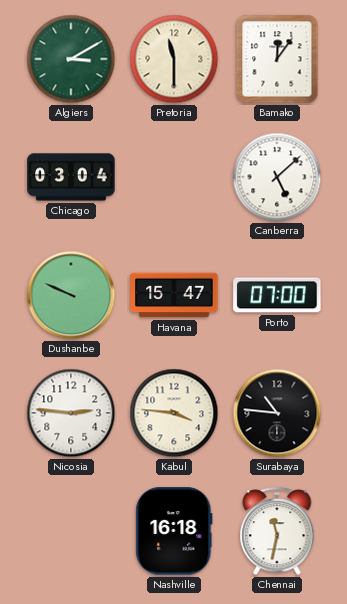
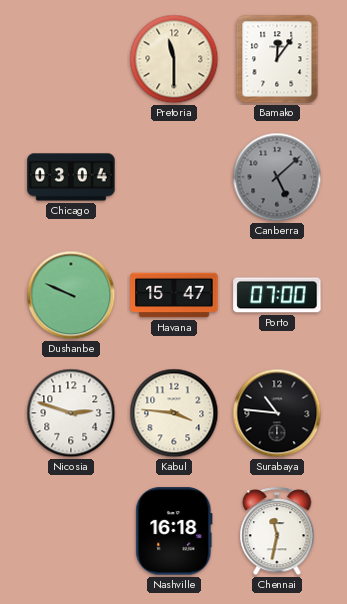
Algiers: 3:10 -> none
Canberra dial: white -> grey
Nicosia: 2:46 -> 2:48
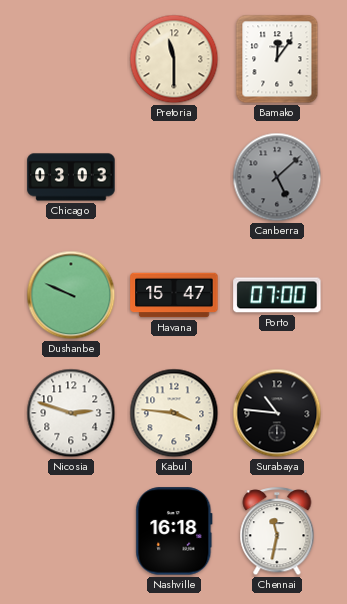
Chicago: 03:04 -> 03:03
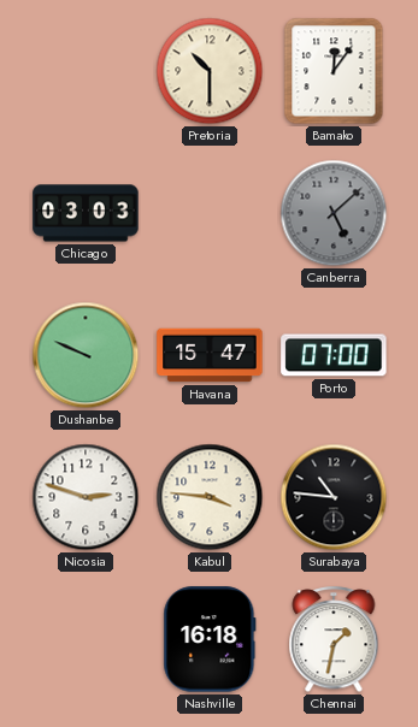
Pretoria: 11:30 -> 10:30
Chennai: 11:32 -> 1:32
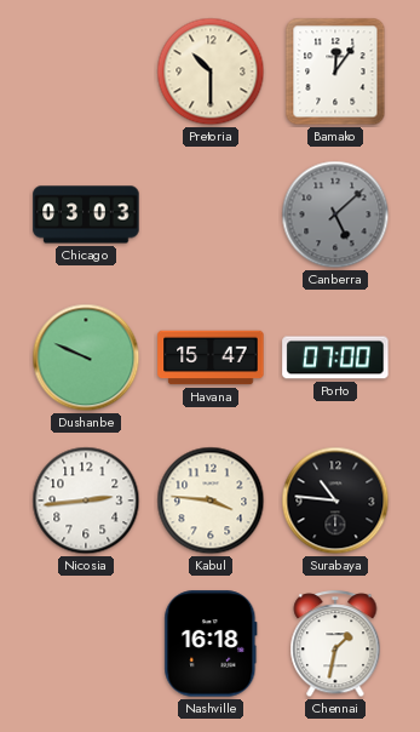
Nicosia: 2:48 -> 2:44
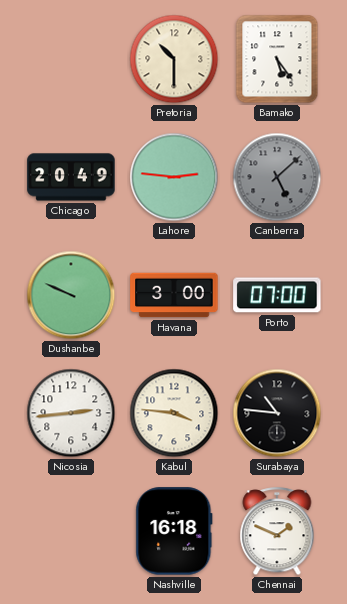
Bamako: 12:06 -> 5:24
Chicago: 03:03 -> 20:49
Lahore: none -> 2:46
Havana: 15:47 -> 3:00
Chennai: 1:32 -> 1:49
